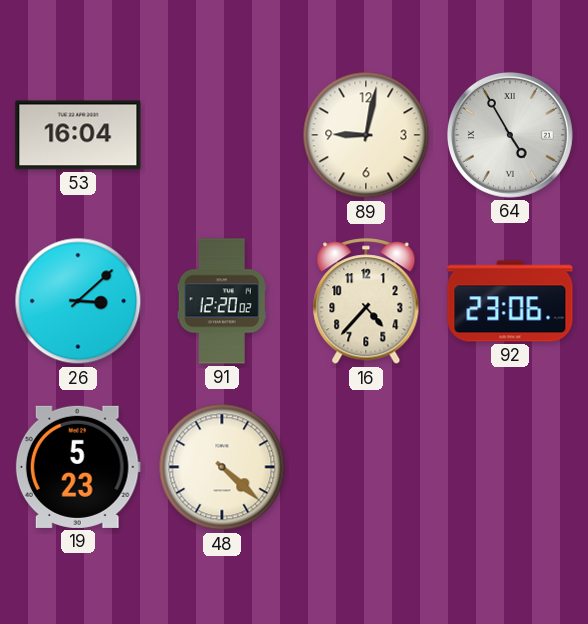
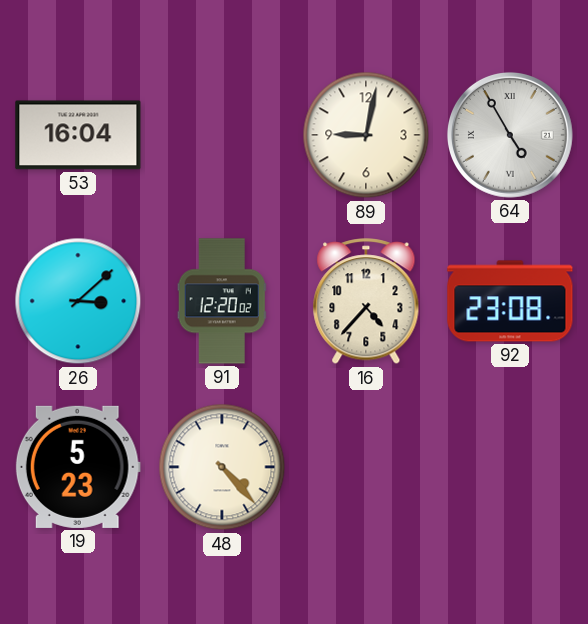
92: 23:06 -> 23:08
48: 4:22 -> 4:23
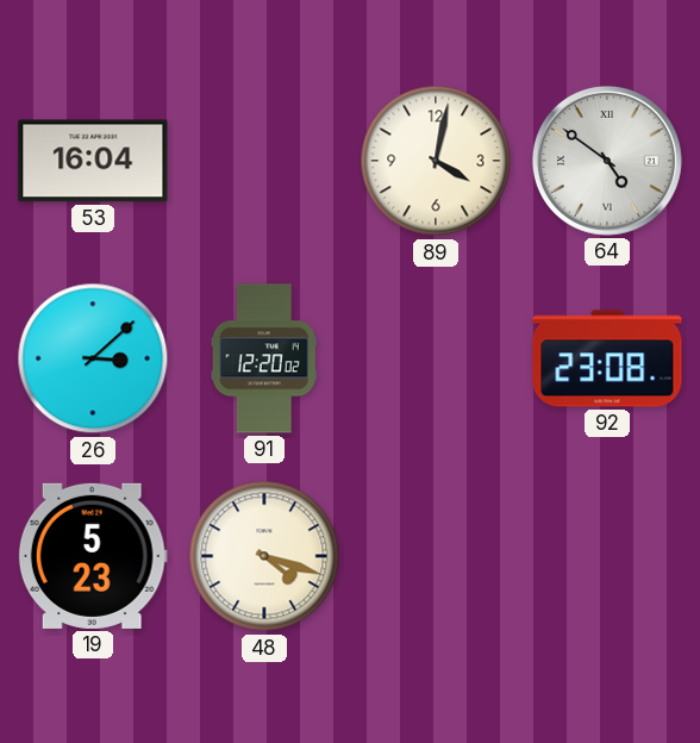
89: 9:02 -> 4:02
64: 4:55 -> 4:51
16: 4:37 -> none
48: 4:23 -> 4:18
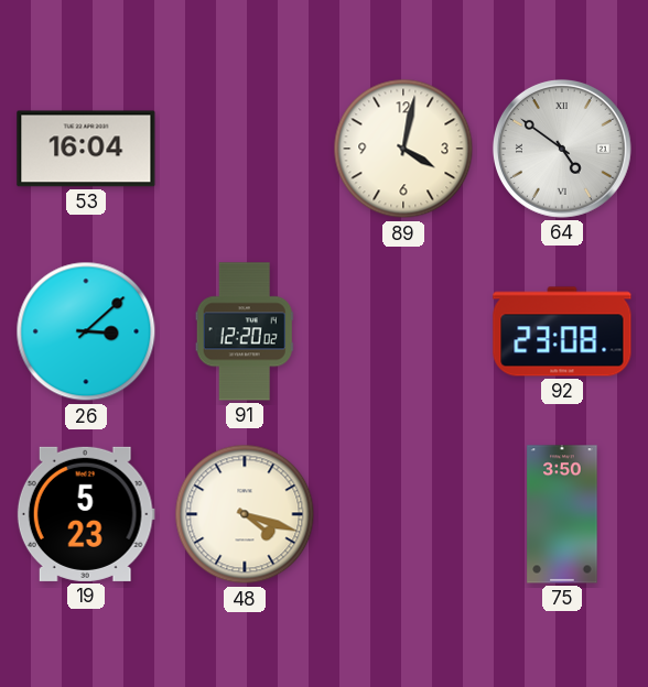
75: none -> 3:50
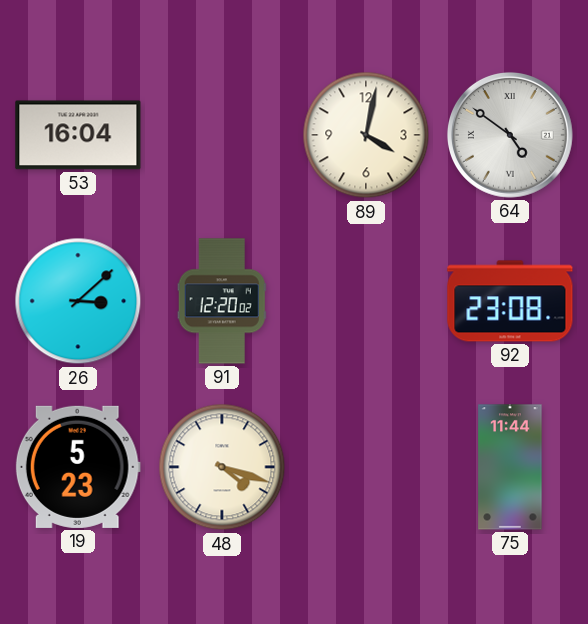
75: 3:50 -> 11:44
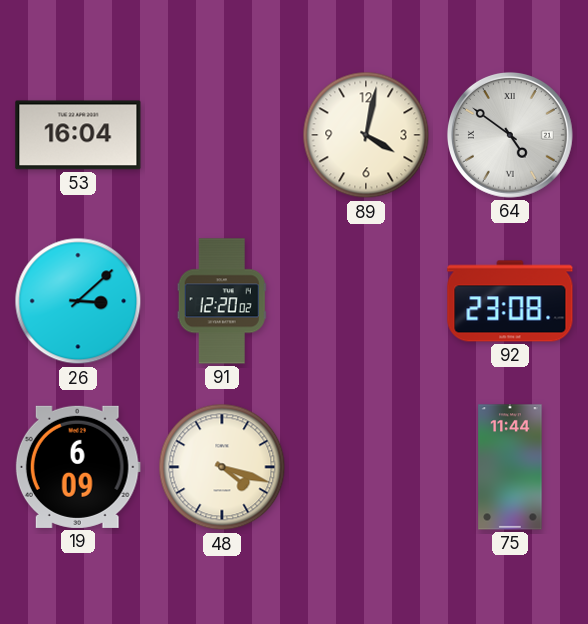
19: 5:23 -> 6:09
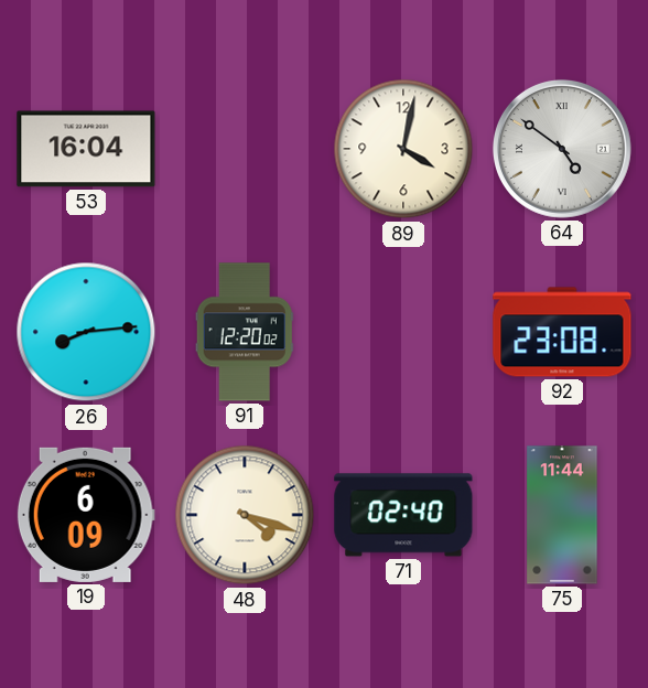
26: 3:08 -> 8:14
71: none -> 02:40
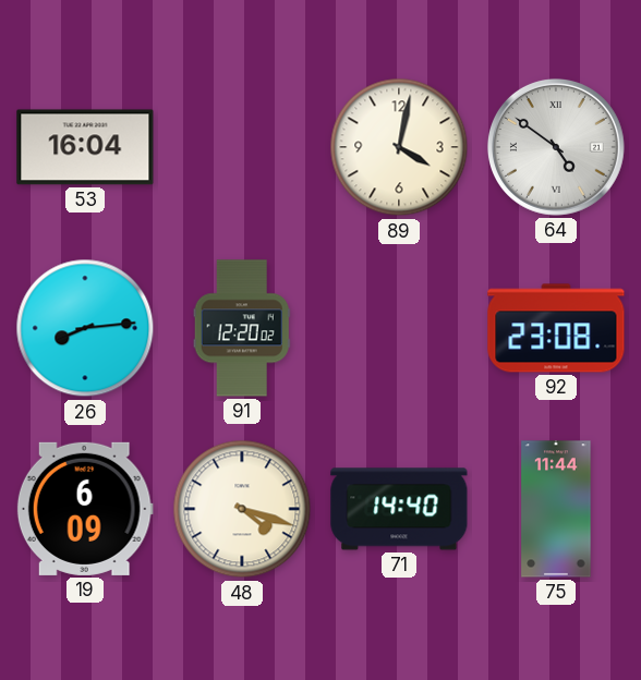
71: 02:40 -> 14:40
